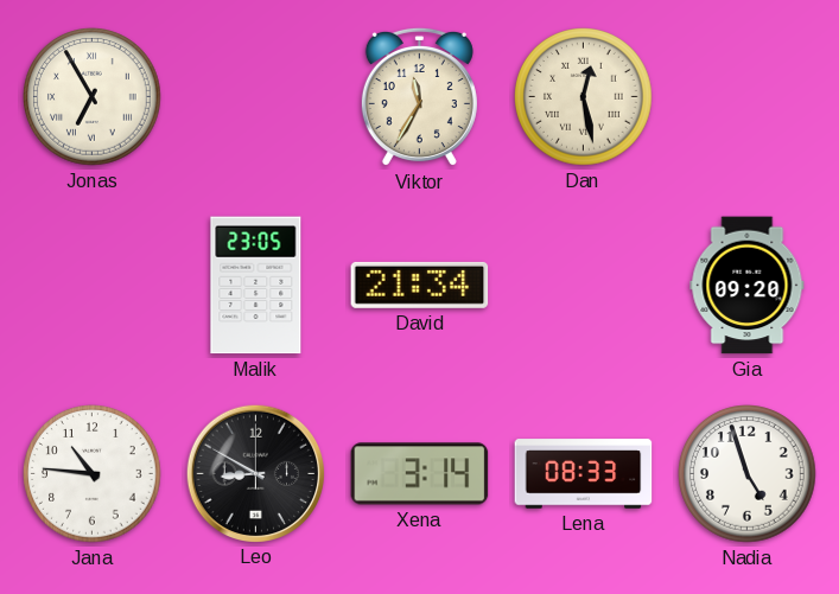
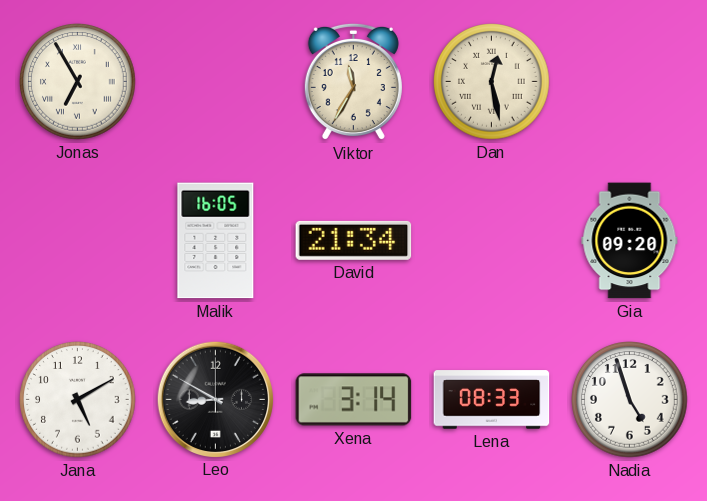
Malik: 23:05 -> 16:05
Jana: 10:46 -> 5:10
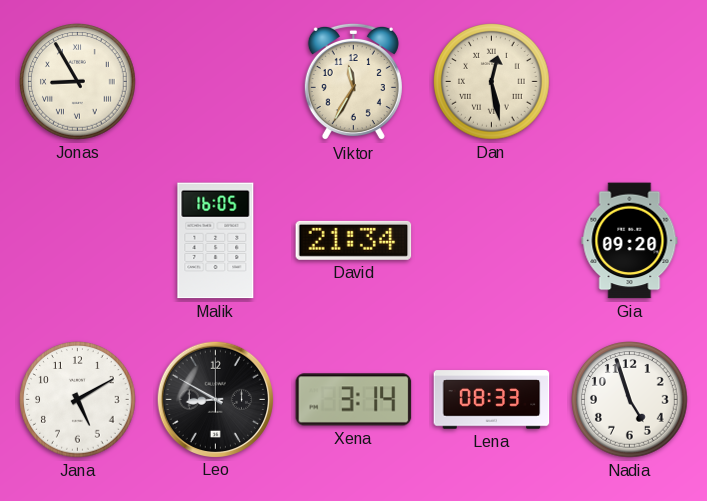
Jonas: 6:55 -> 8:55
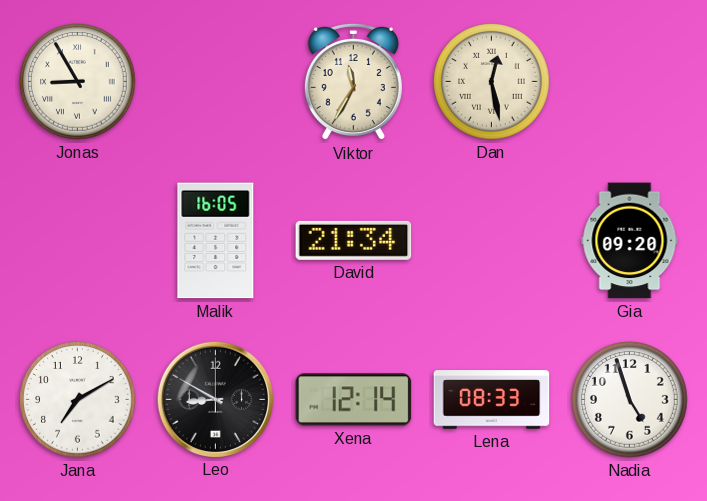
Jana: 5:10 -> 7:10
Xena: 3:14 -> 12:14
